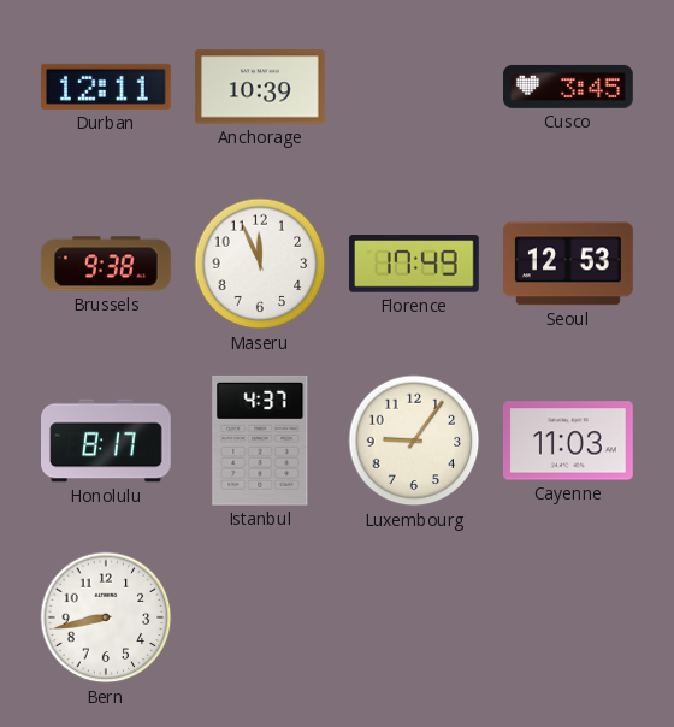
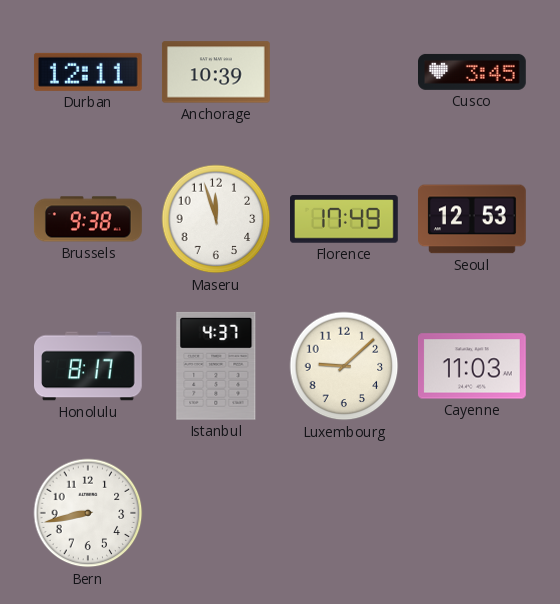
Maseru: 11:56 -> 11:57
Luxembourg: 9:06 -> 9:08
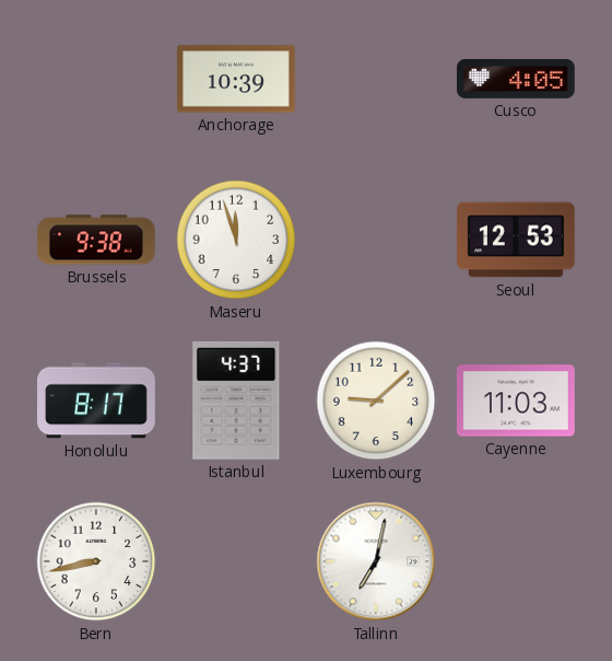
Durban: 12:11 -> none
Cusco: 3:45 -> 4:05
Florence: 17:49 -> none
Tallinn: none -> 7:02
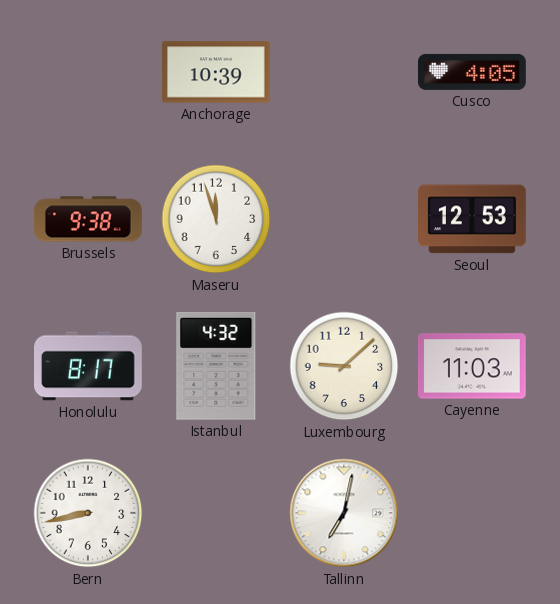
Istanbul: 4:37 -> 4:32
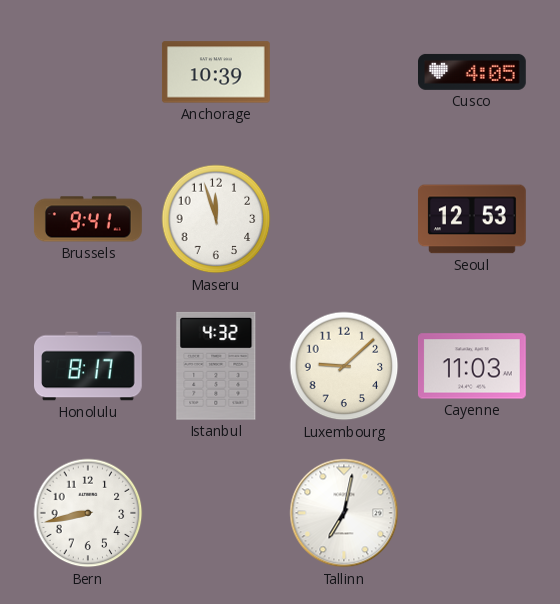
Brussels: 9:38 -> 9:41
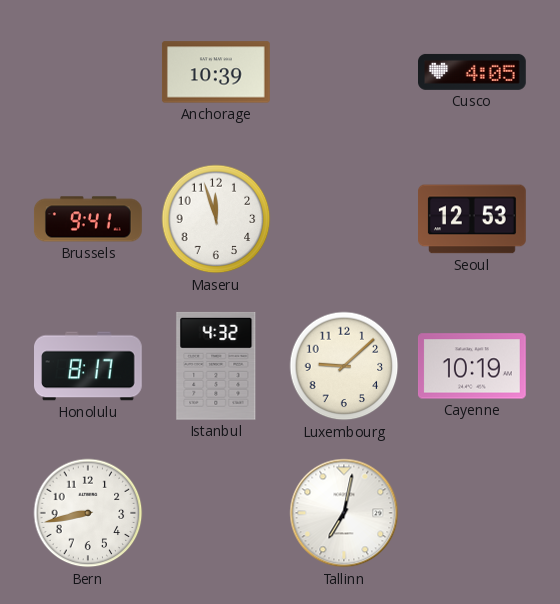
Cayenne: 11:03 -> 10:19
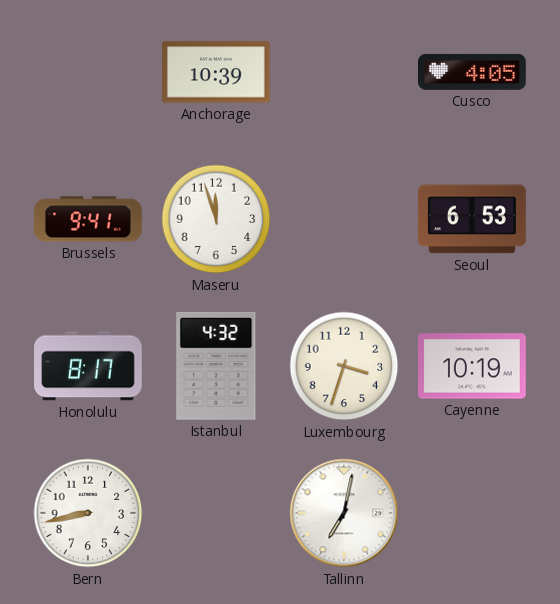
Seoul: 12:53 -> 6:53
Luxembourg: 9:08 -> 3:33
